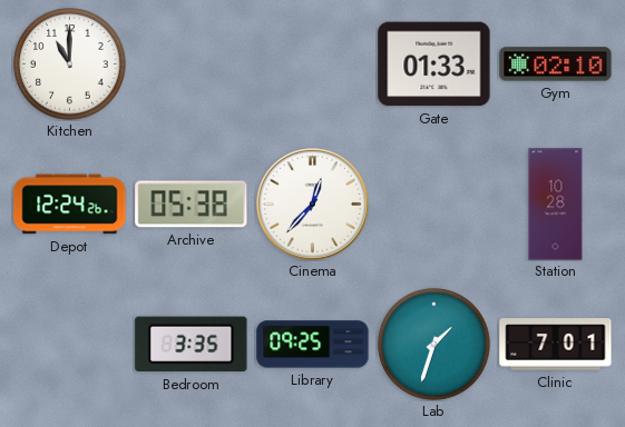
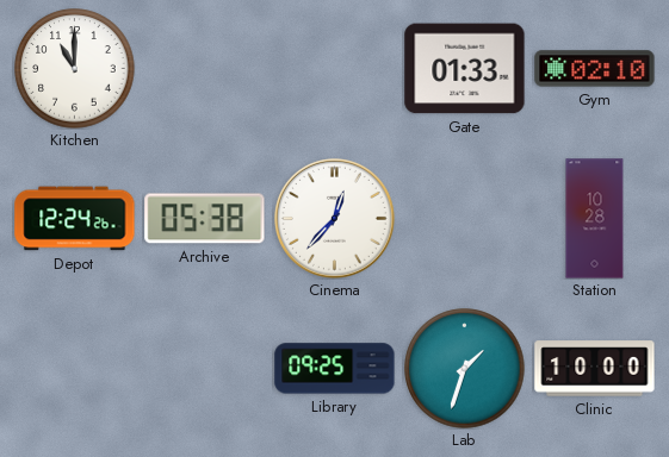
Bedroom: 3:35 -> none
Clinic: 7:01 -> 10:00
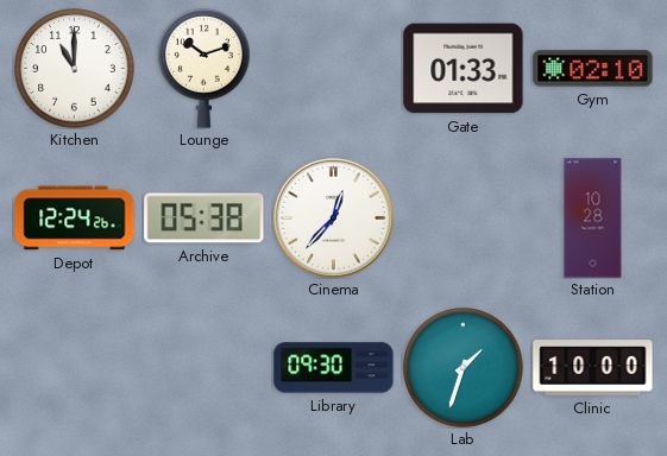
Lounge: none -> 10:12
Library: 09:25 -> 09:30
